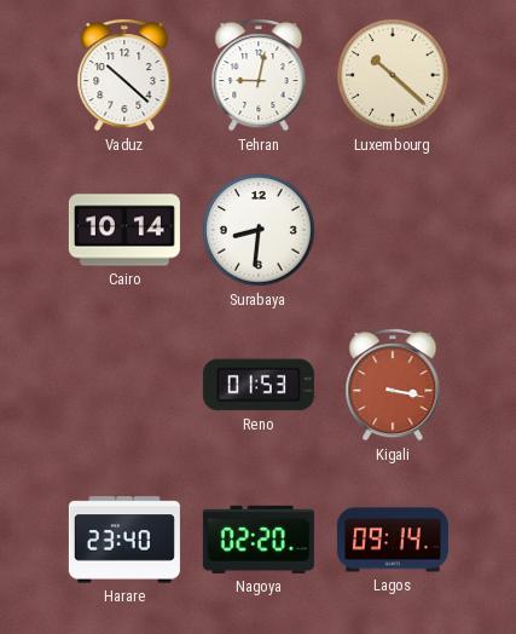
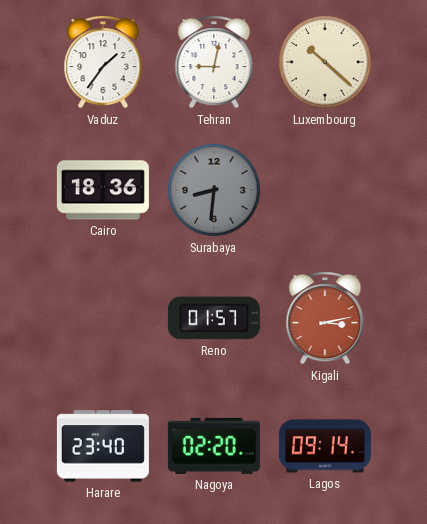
Vaduz: 10:22 -> 1:36
Cairo: 10:14 -> 18:36
Surabaya dial: white -> grey
Reno: 01:53 -> 01:57
Kigali: 3:17 -> 3:13
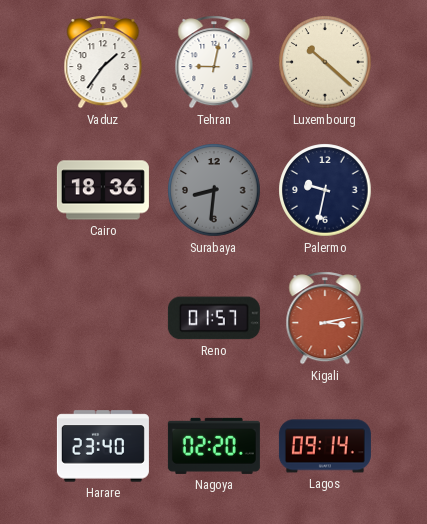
Palermo: none -> 9:32
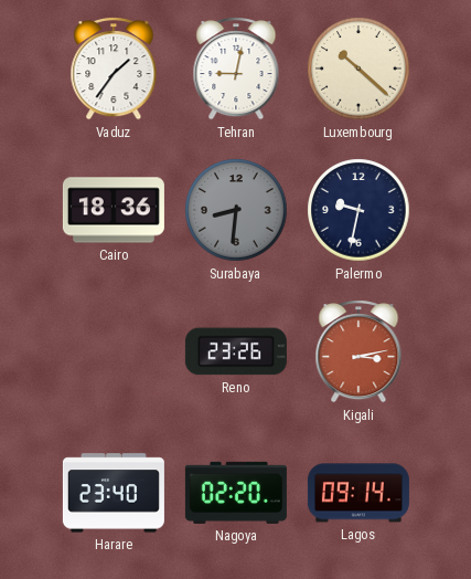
Reno: 01:57 -> 23:26
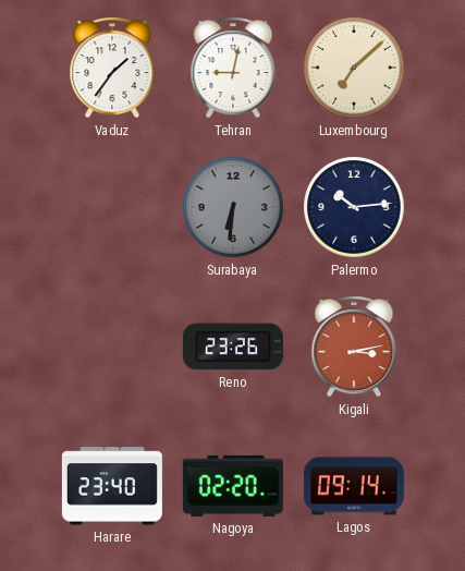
Luxembourg: 10:22 -> 7:08
Cairo: 18:36 -> none
Surabaya: 8:31 -> 6:31
Palermo: 9:32 -> 10:14
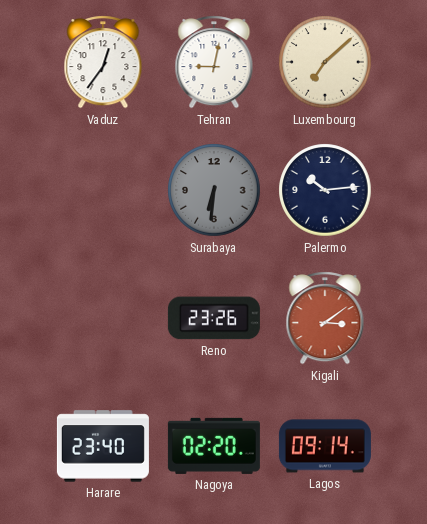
Vaduz: 1:36 -> 12:36
Kigali: 3:13 -> 3:09
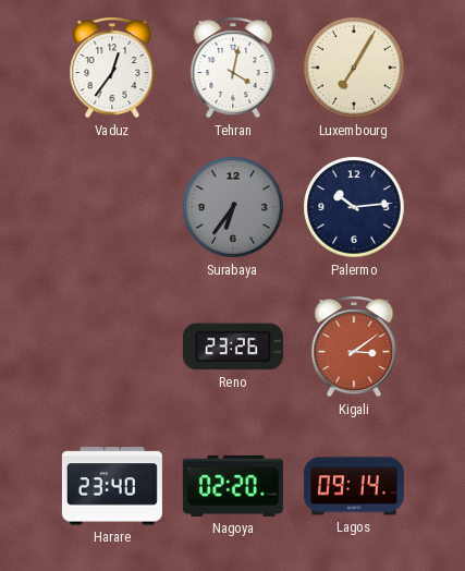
Tehran: 9:02 -> 4:02
Luxembourg: 7:08 -> 7:05
Surabaya: 6:31 -> 6:36
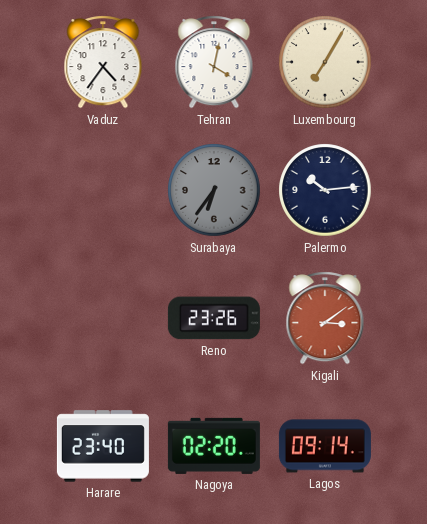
Vaduz: 12:36 -> 4:36
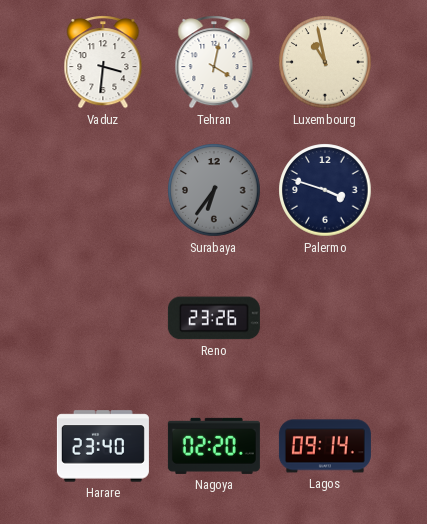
Vaduz: 4:36 -> 3:31
Luxembourg: 7:05 -> 10:58
Palermo: 10:14 -> 3:48
Kigali: 3:09 -> none
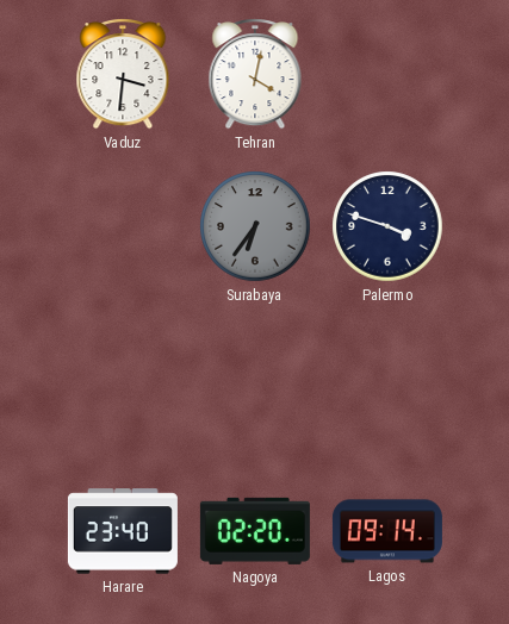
Luxembourg: 10:58 -> none
Reno: 23:26 -> none
